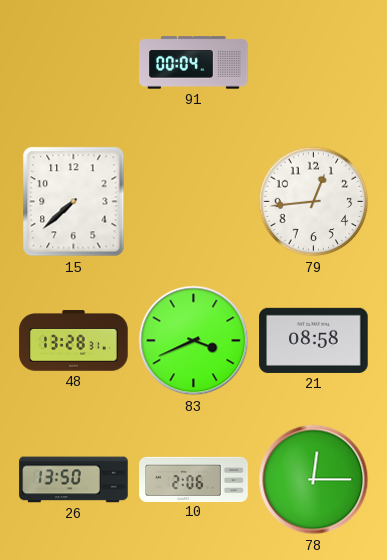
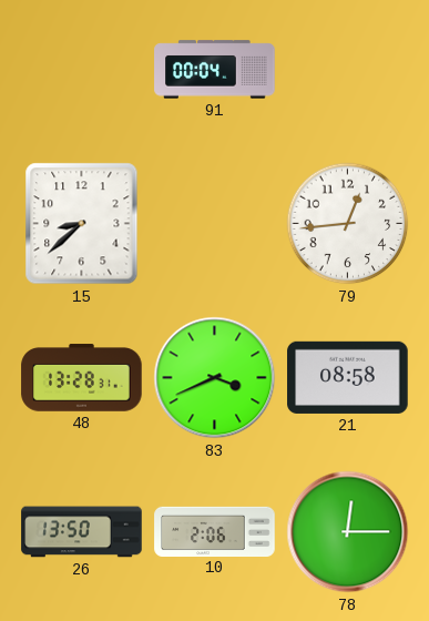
15: 7:38 -> 8:38
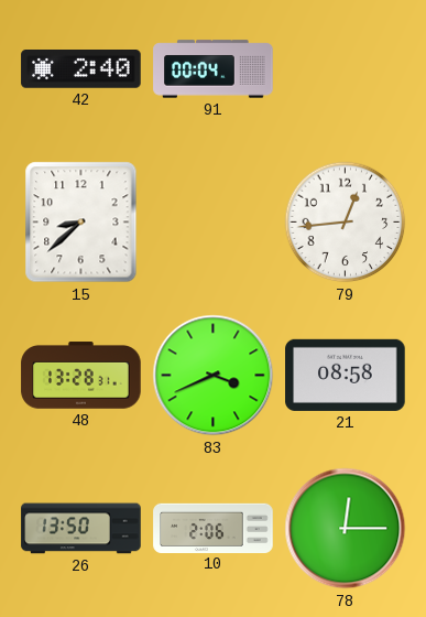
42: none -> 2:40
